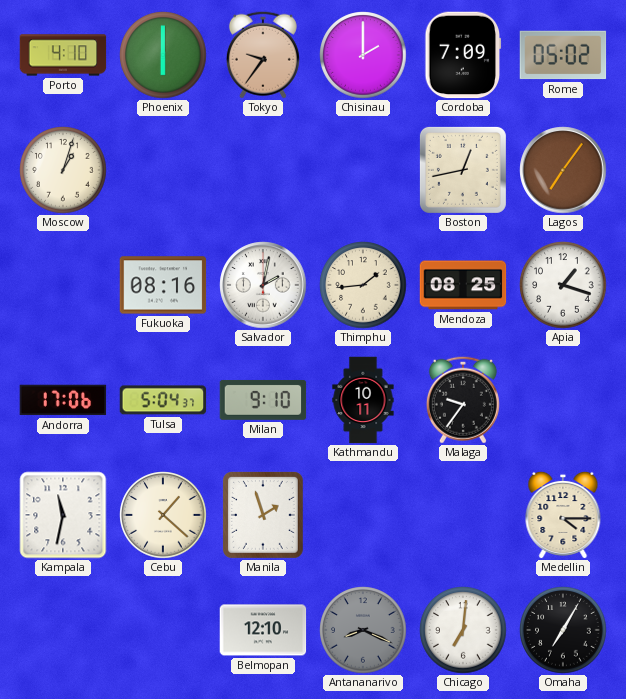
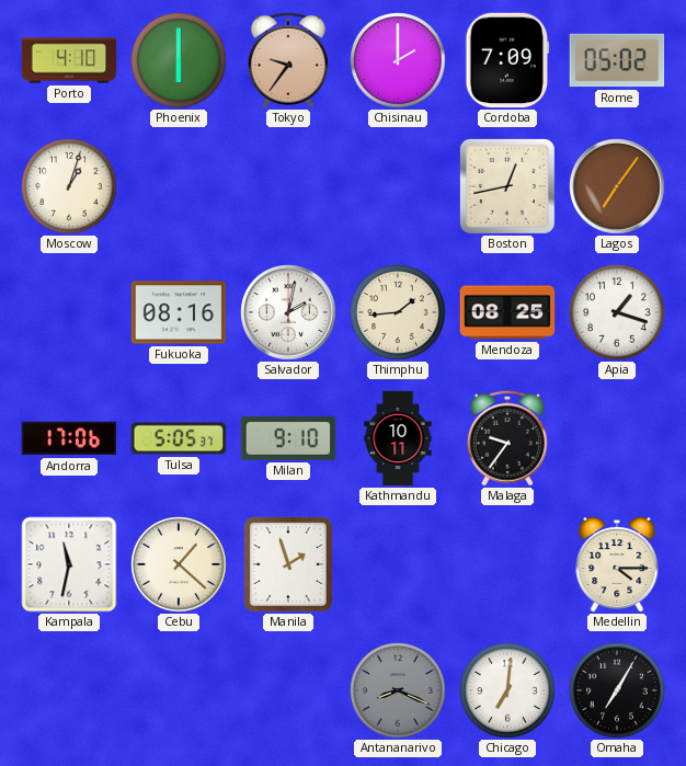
Tulsa: 5:04 -> 5:05
Belmopan: 12:10 -> none
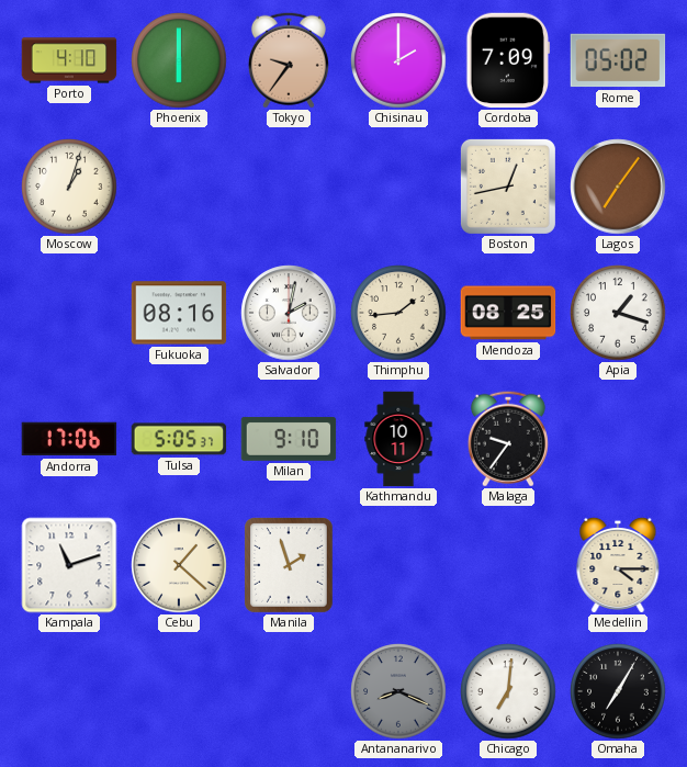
Kampala: 11:32 -> 11:12
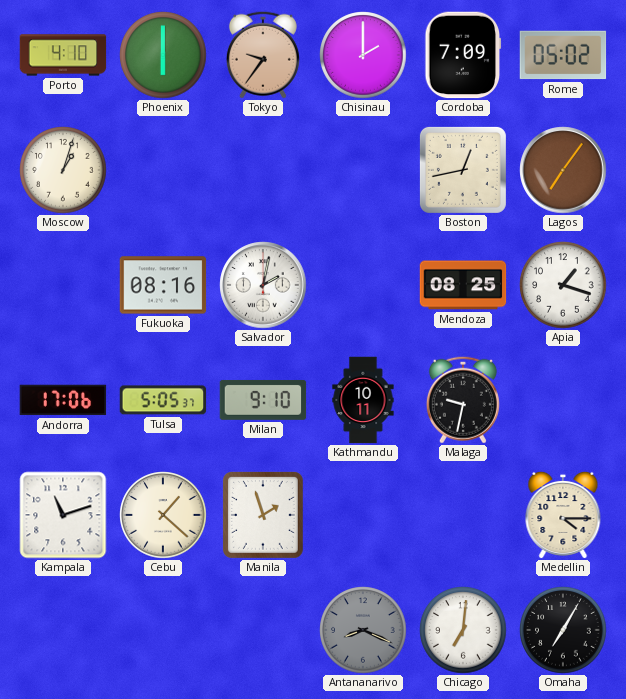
Thimphu: 1:44 -> none
Malaga: 9:36 -> 9:32
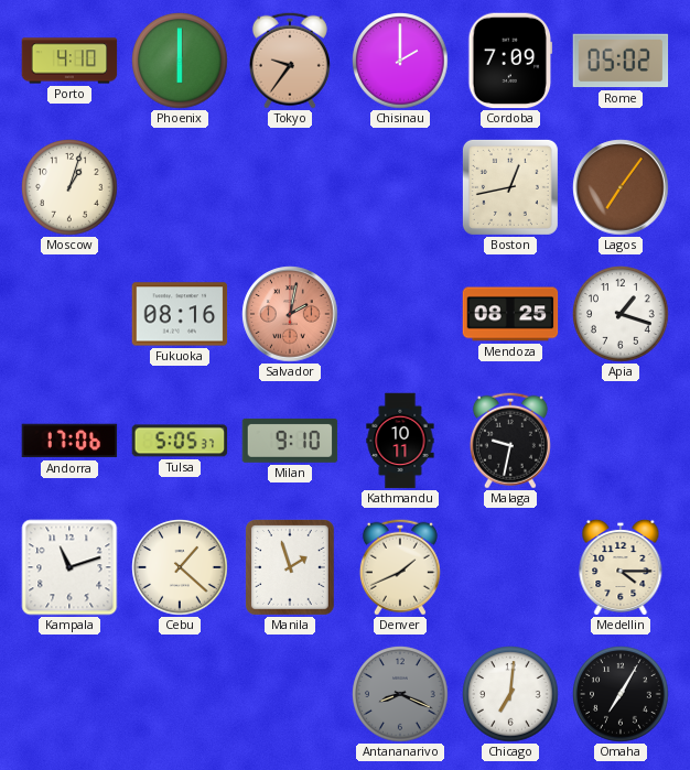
Salvador dial: white -> salmon
Denver: none -> 1:41
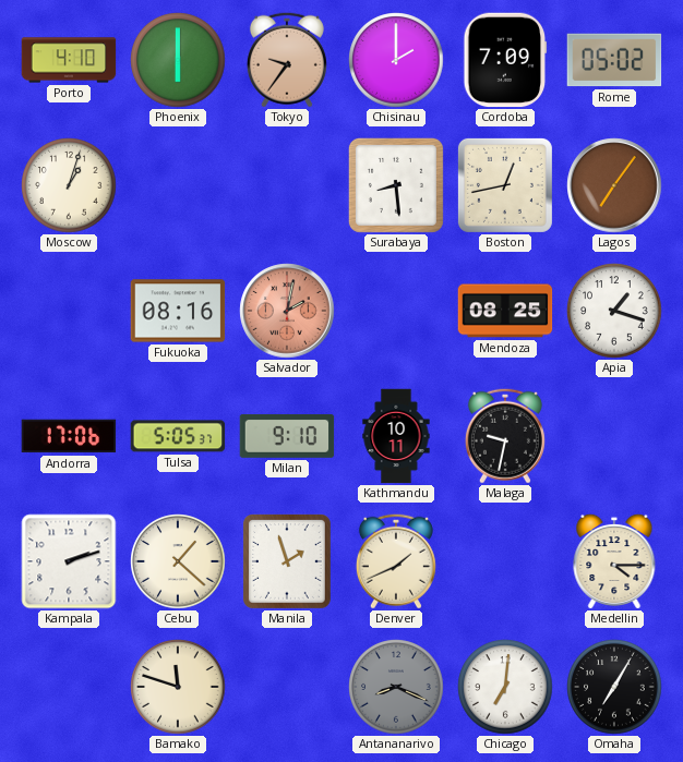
Surabaya: none -> 8:29
Kampala: 11:12 -> 2:12
Bamako: none -> 11:48
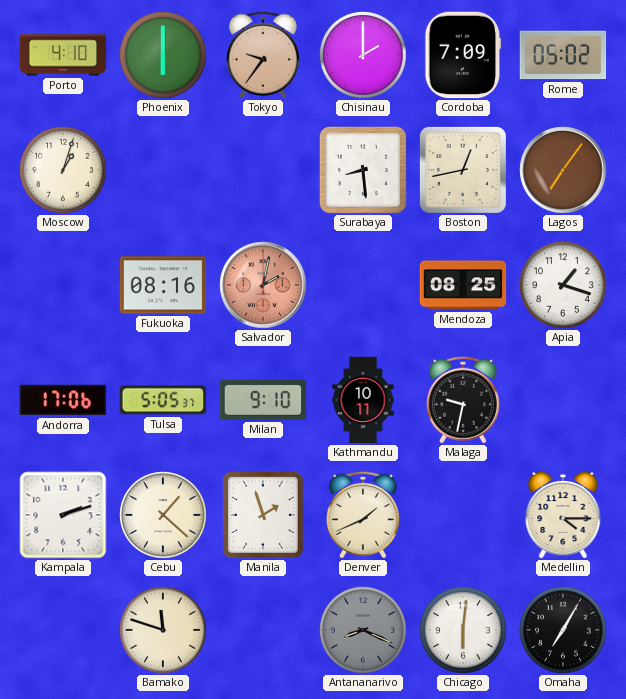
Chicago: 7:01 -> 6:01
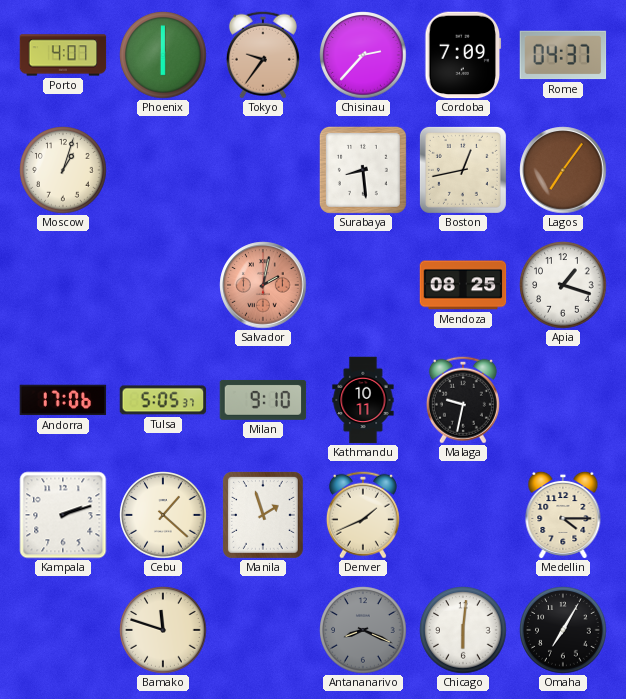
Porto: 4:10 -> 4:07
Chisinau: 2:00 -> 2:37
Rome: 05:02 -> 04:37
Fukuoka: 08:16 -> none
